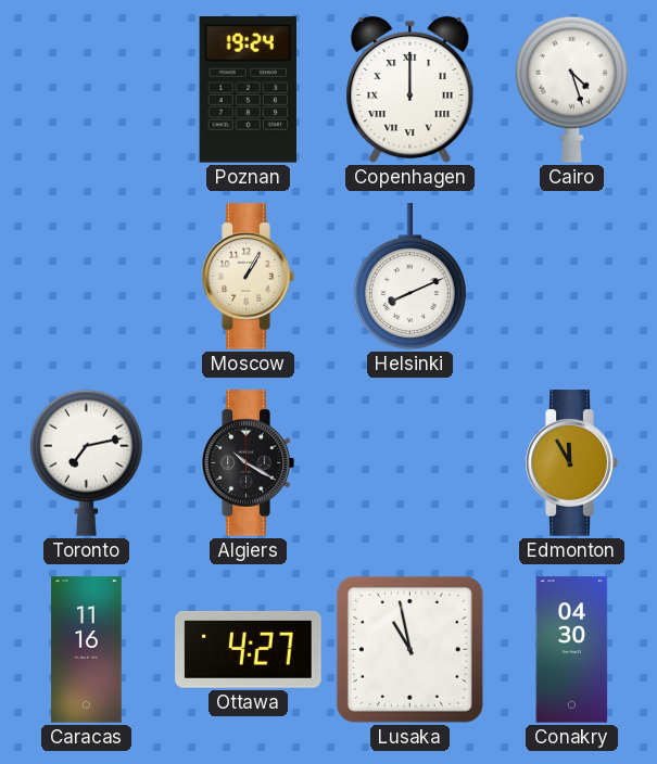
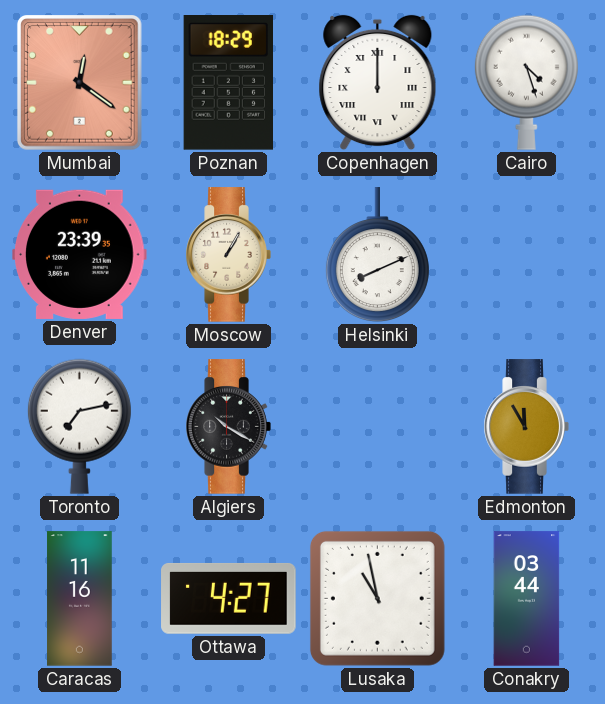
Mumbai: none -> 12:21
Poznan: 19:24 -> 18:29
Denver: none -> 23:39
Conakry: 04:30 -> 03:44
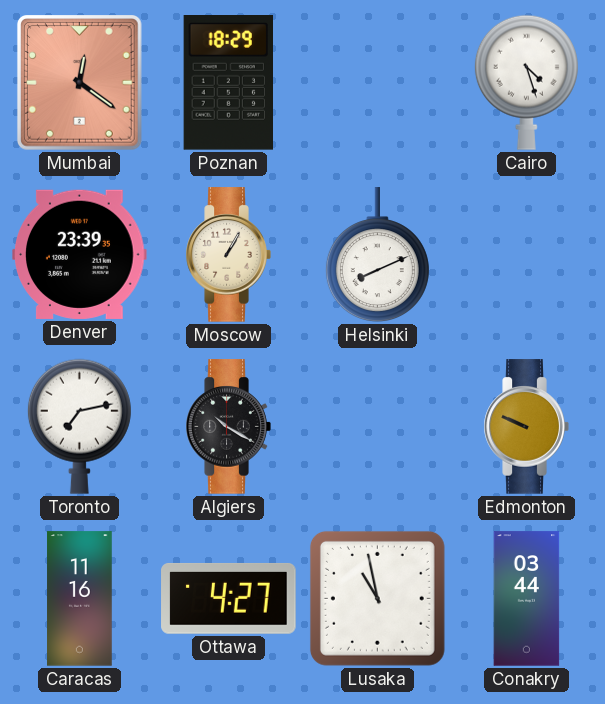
Copenhagen: 12:00 -> none
Edmonton: 11:55 -> 9:49
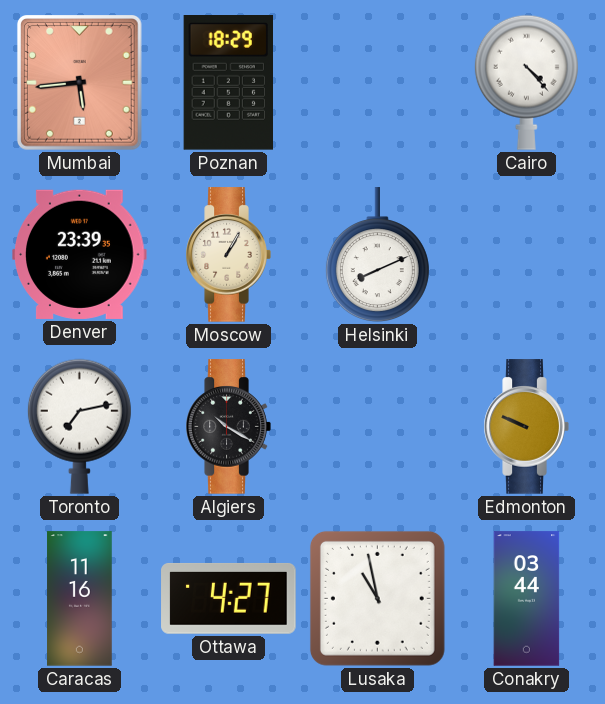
Mumbai: 12:21 -> 5:44
Cairo: 4:27 -> 4:23
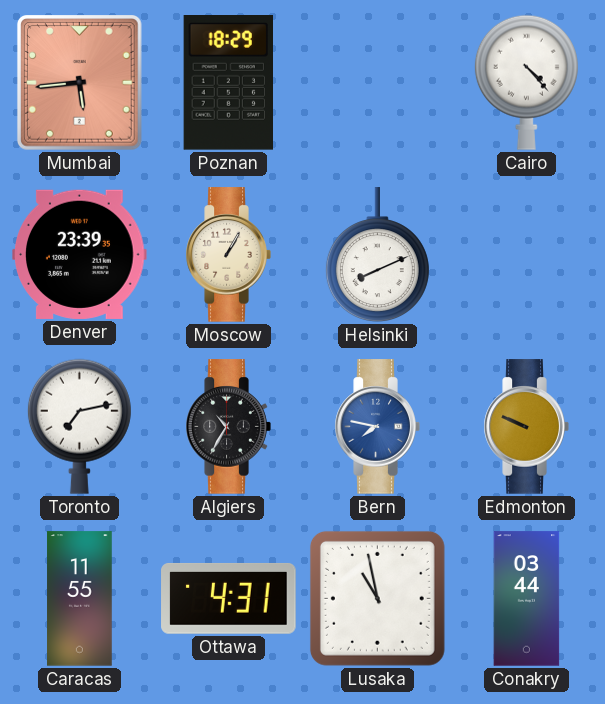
Algiers: 10:20 -> 10:35
Bern: none -> 7:47
Caracas: 11:16 -> 11:55
Ottawa: 4:27 -> 4:31
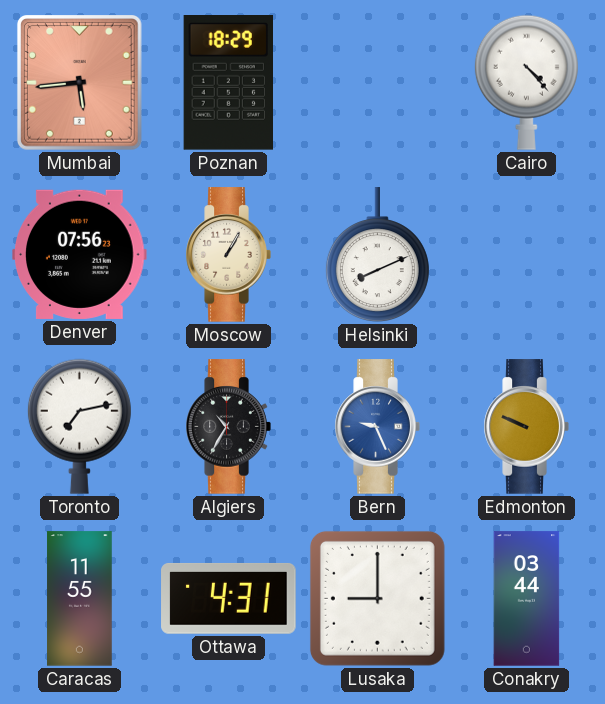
Denver: 23:39 -> 07:56
Bern: 7:47 -> 9:26
Lusaka: 10:58 -> 9:00
